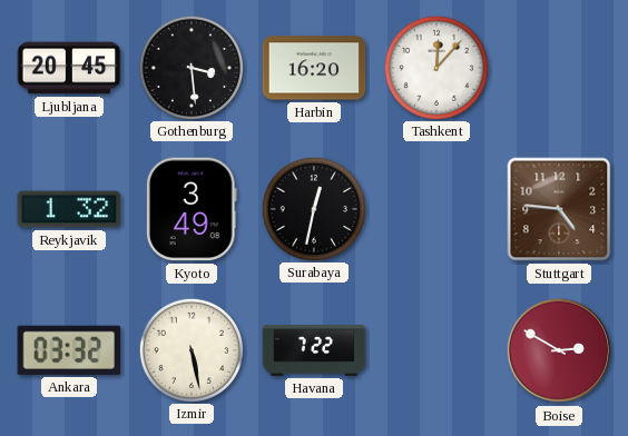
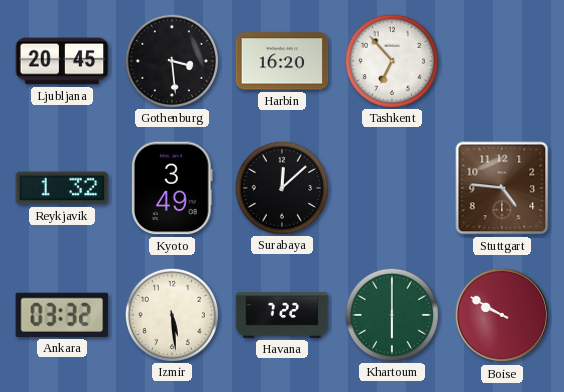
Tashkent: 12:07 -> 6:53
Surabaya: 12:32 -> 12:08
Izmir: 5:28 -> 5:29
Khartoum: none -> 6:00
Boise: 2:50 -> 9:50
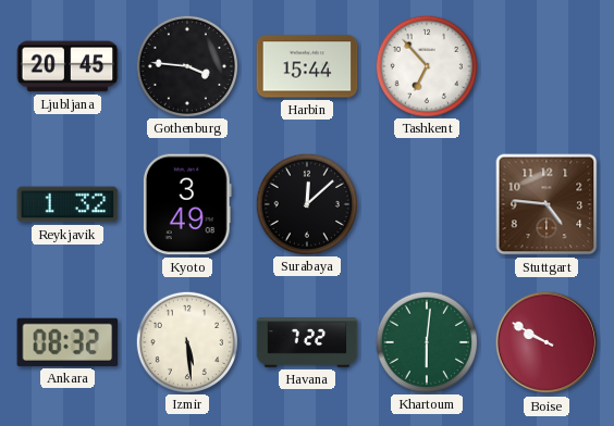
Gothenburg: 3:29 -> 3:46
Harbin: 16:20 -> 15:44
Ankara: 03:32 -> 08:32
Khartoum: 6:00 -> 6:01
